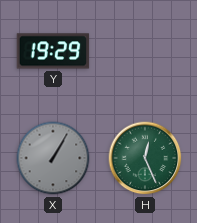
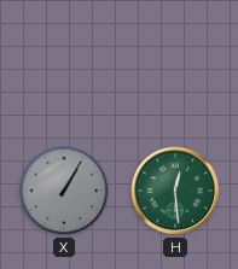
Y: 19:29 -> none
H: 12:26 -> 12:29
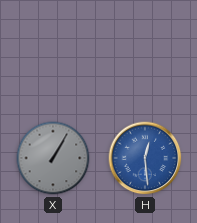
H dial: green -> blue
